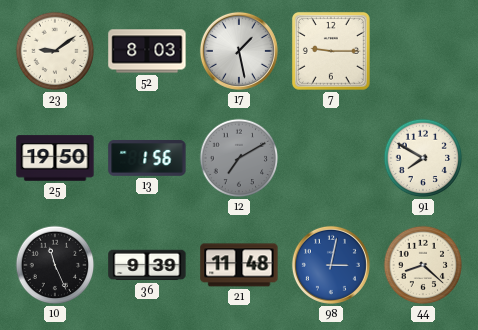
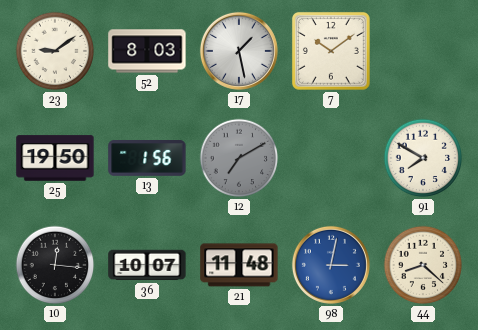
7: 9:15 -> 10:09
10: 11:26 -> 12:16
36: 9:39 -> 10:07
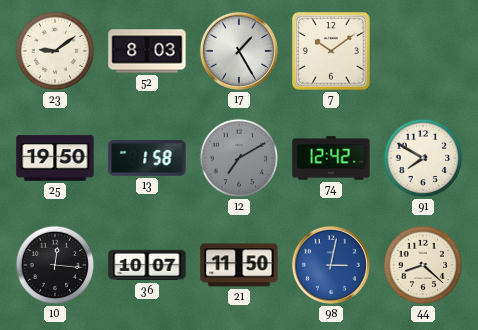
17: 1:28 -> 1:25
13: 1:56 -> 1:58
74: none -> 12:42
21: 11:48 -> 11:50
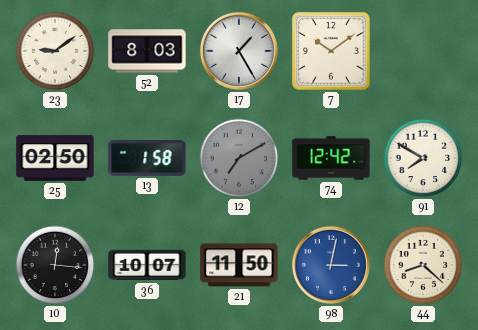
25: 19:50 -> 02:50
